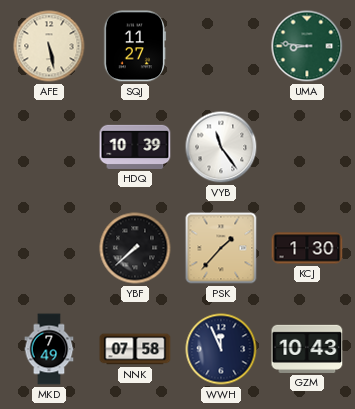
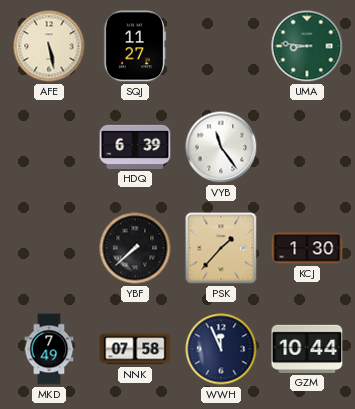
HDQ: 10:39 -> 6:39
GZM: 10:43 -> 10:44
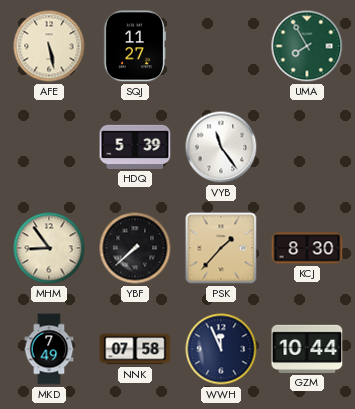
UMA: 8:46 -> 7:55
HDQ: 6:39 -> 5:39
MHM: none -> 8:54
KCJ: 1:30 -> 8:30
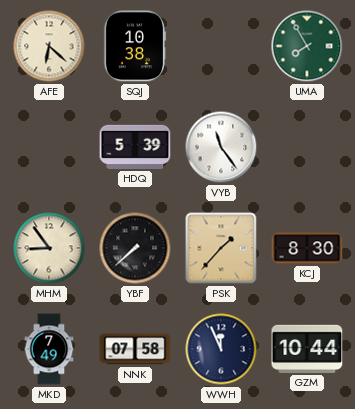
AFE: 5:28 -> 6:22
SQJ: 11:27 -> 10:38
